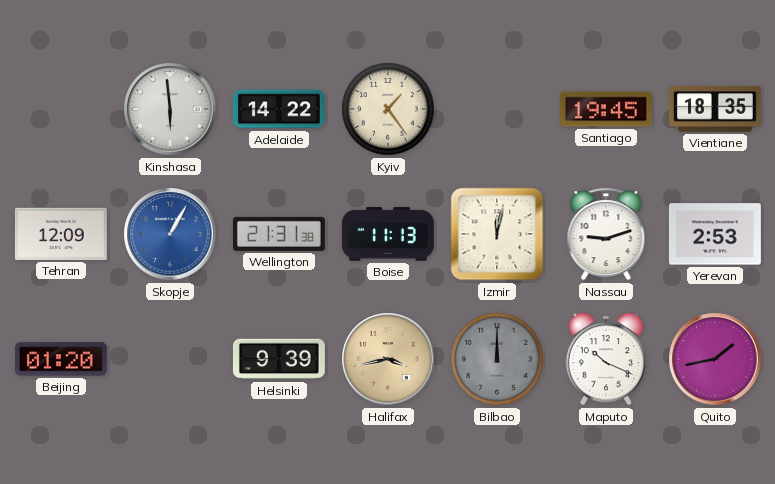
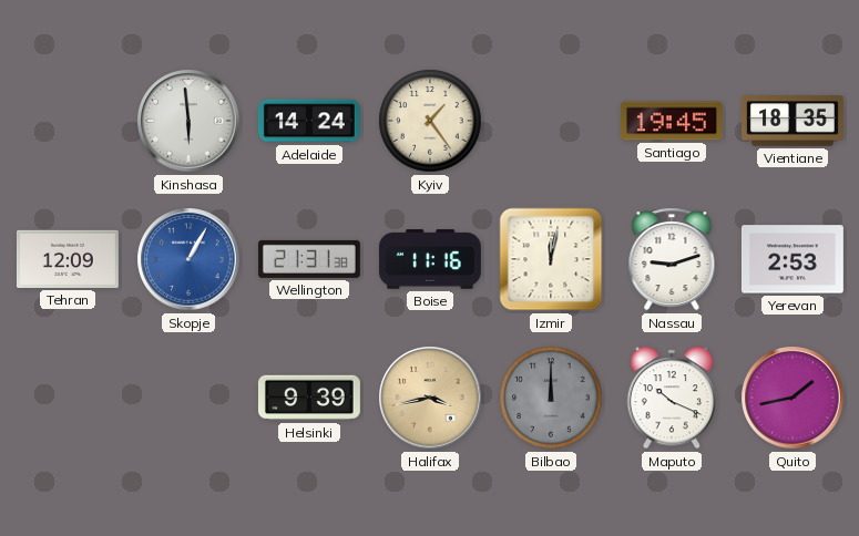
Adelaide: 14:22 -> 14:24
Boise: 11:13 -> 11:16
Beijing: 01:20 -> none
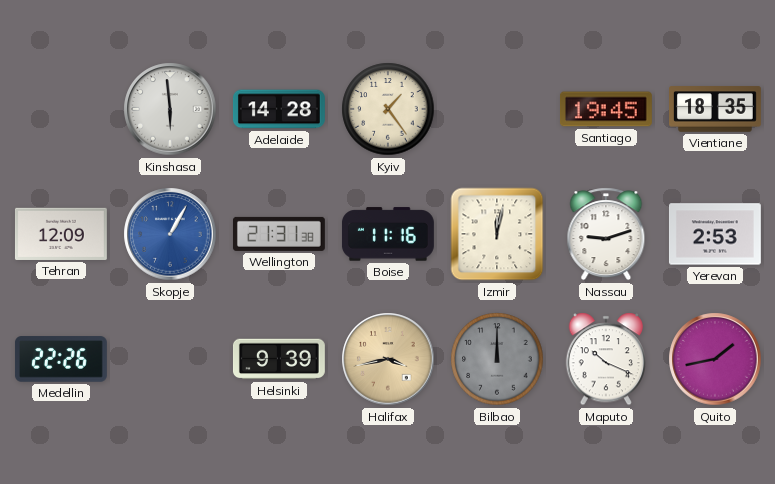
Adelaide: 14:24 -> 14:28
Medellin: none -> 22:26
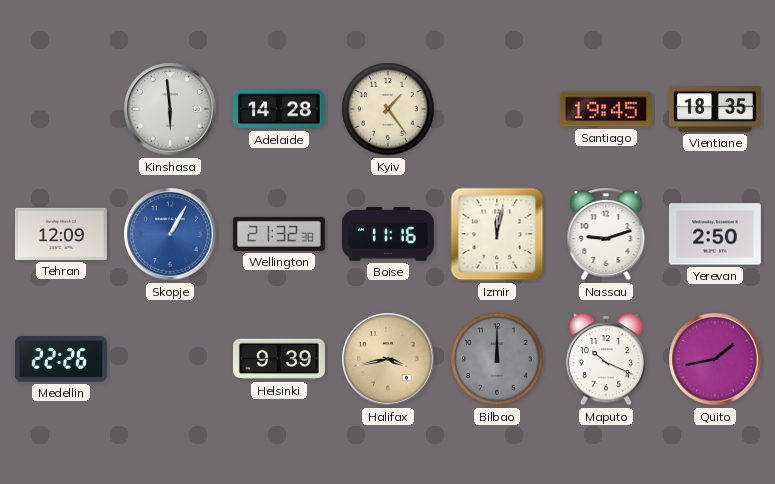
Wellington: 21:31 -> 21:32
Yerevan: 2:53 -> 2:50
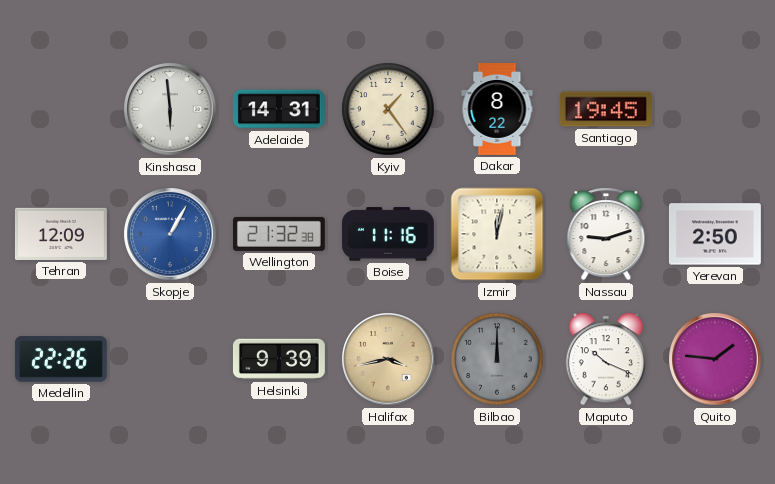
Adelaide: 14:28 -> 14:31
Dakar: none -> 8:22
Vientiane: 18:35 -> none
Quito: 1:43 -> 1:46
